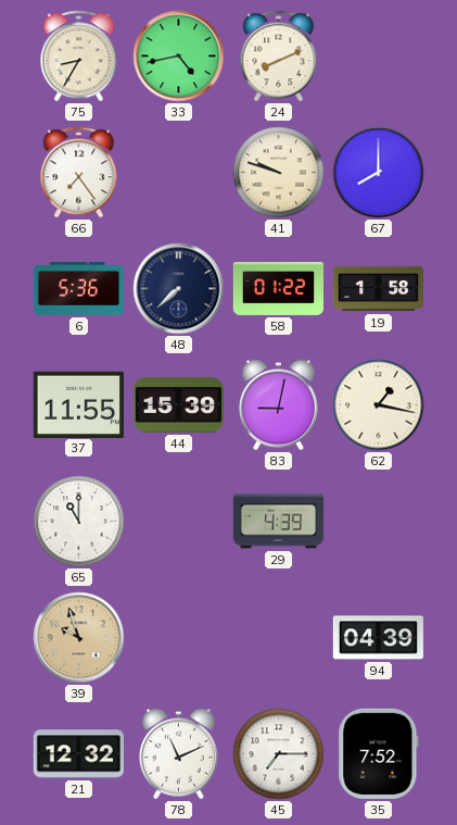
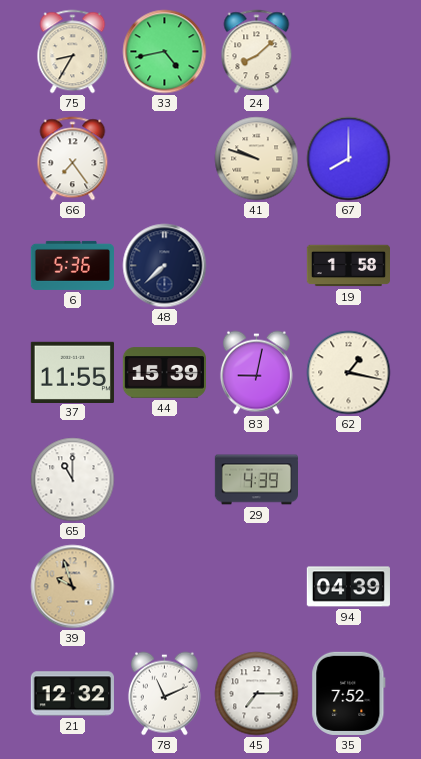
24: 8:11 -> 8:08
58: 01:22 -> none
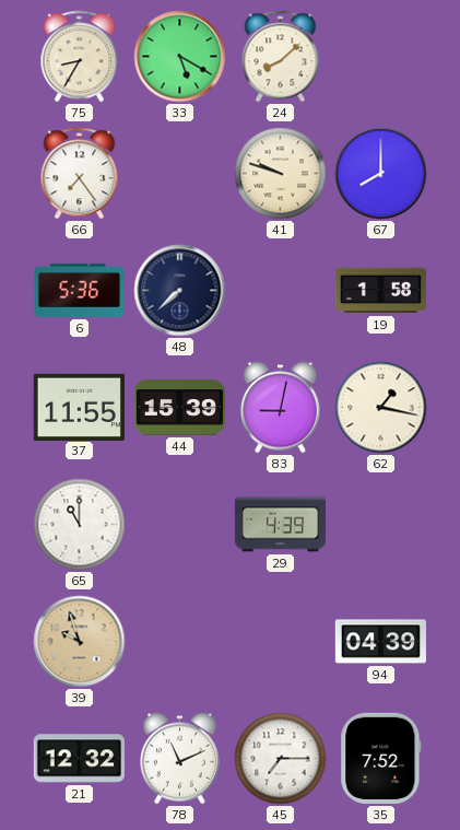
33: 4:43 -> 5:20
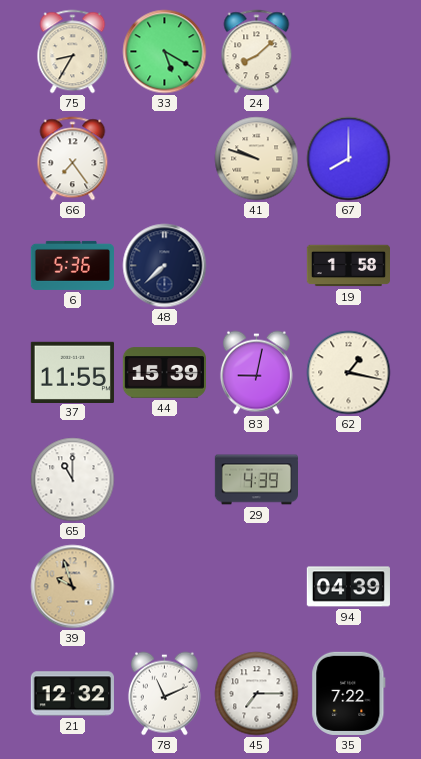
35: 7:52 -> 7:22
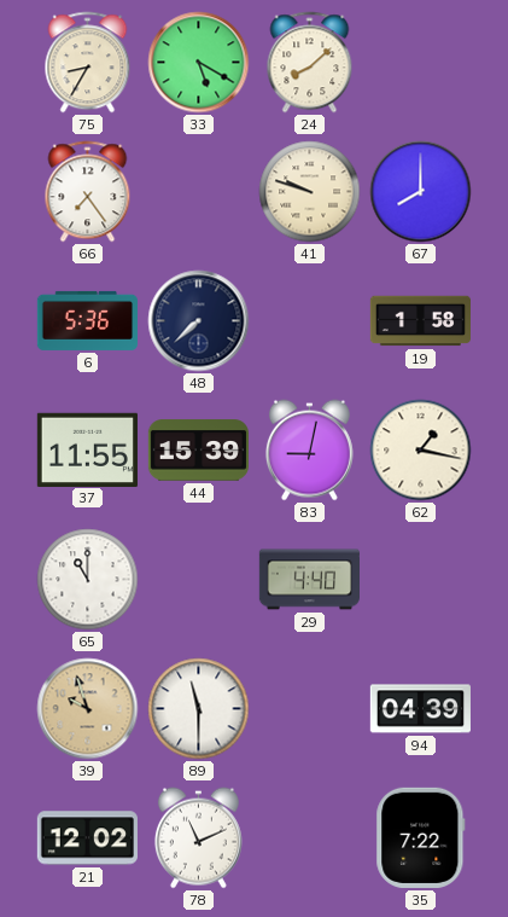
29: 4:39 -> 4:40
89: none -> 11:30
21: 12:32 -> 12:02
45: 7:15 -> none
